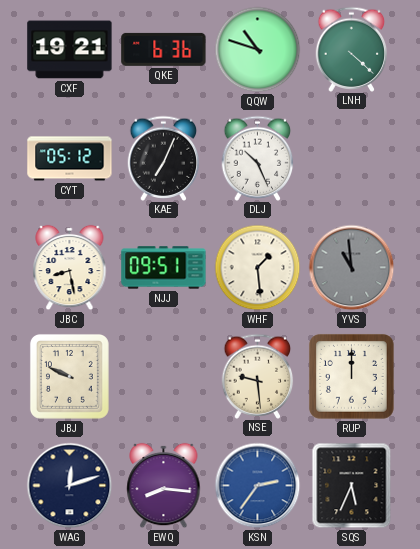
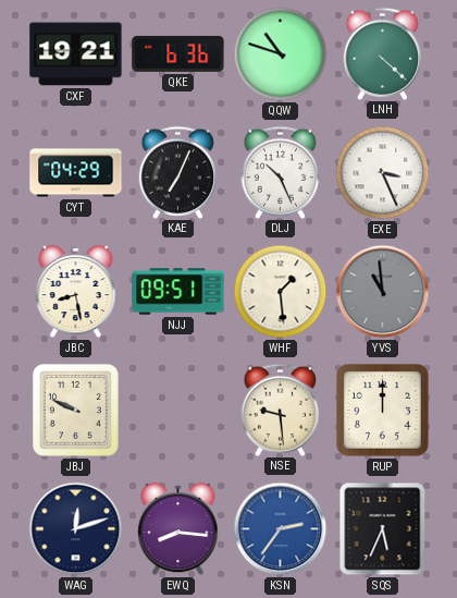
CYT: 05:12 -> 04:29
EXE: none -> 3:26
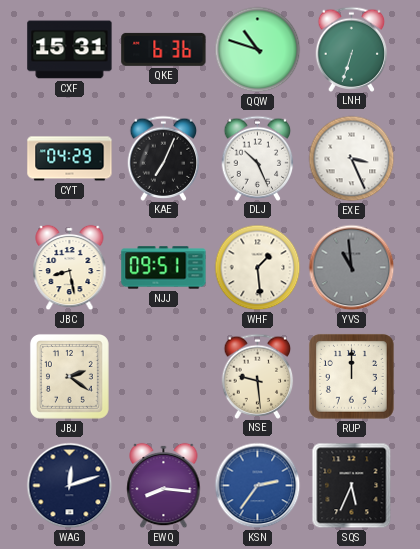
CXF: 19:21 -> 15:31
LNH: 4:22 -> 6:33
JBJ: 9:49 -> 2:21
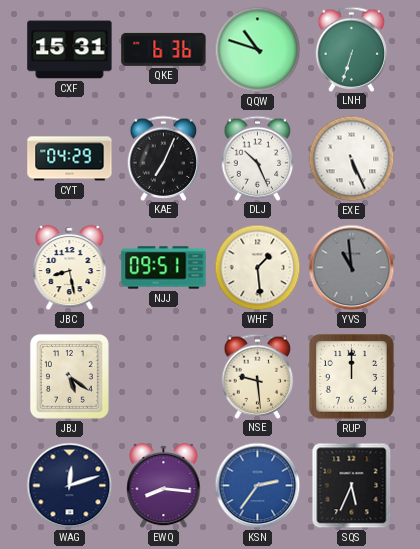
EXE: 3:26 -> 5:26
JBJ: 2:21 -> 5:21
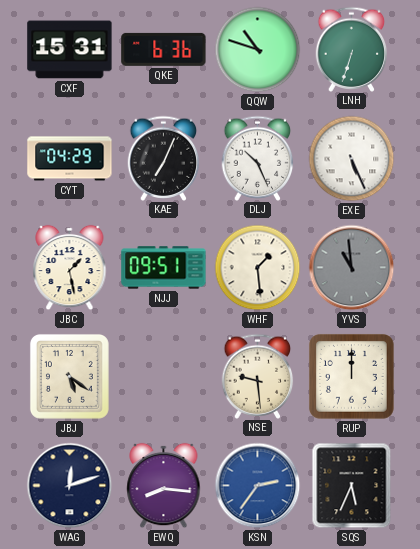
JBC: 8:28 -> 1:28
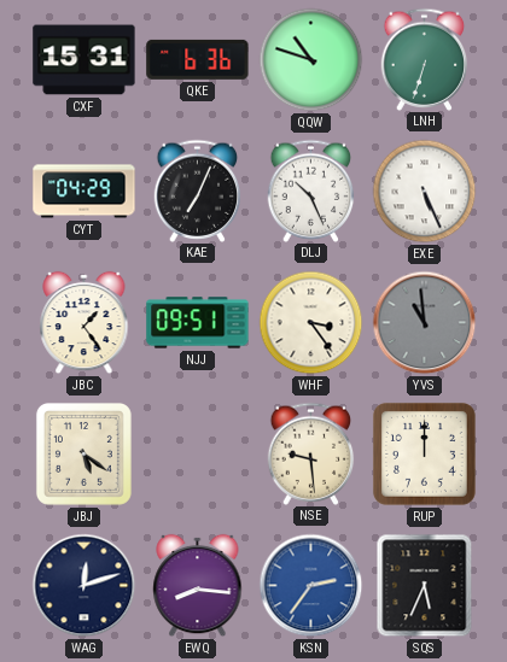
JBC: 1:28 -> 1:24
WHF: 1:29 -> 3:24
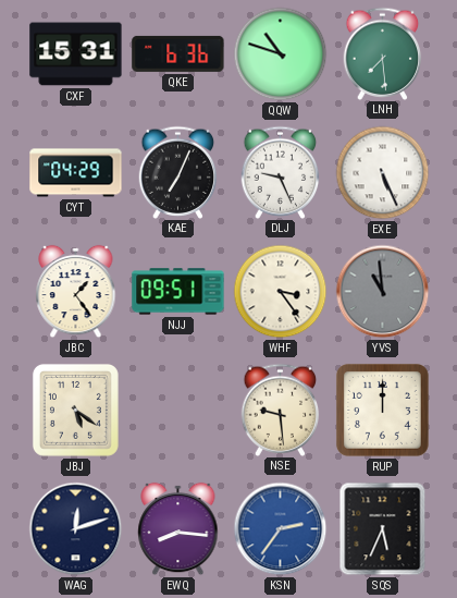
LNH: 6:33 -> 7:29
DLJ: 10:26 -> 9:26
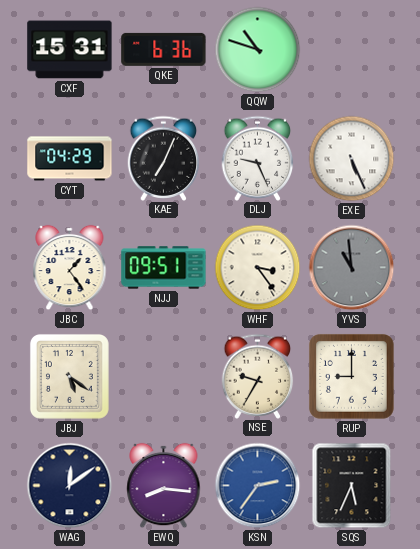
LNH: 7:29 -> none
NSE: 9:29 -> 9:35
RUP: 12:00 -> 9:00
WAG: 12:12 -> 12:09
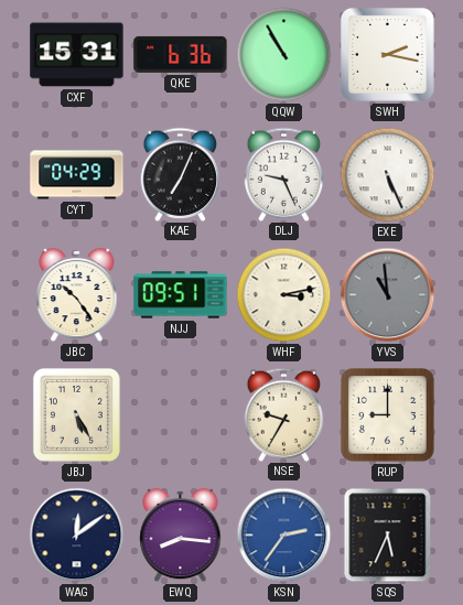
QQW: 10:48 -> 10:55
SWH: none -> 2:17
JBC: 1:24 -> 10:24
WHF: 3:24 -> 3:13
JBJ: 5:21 -> 5:25
